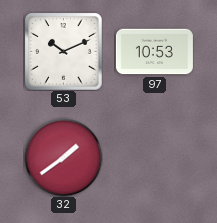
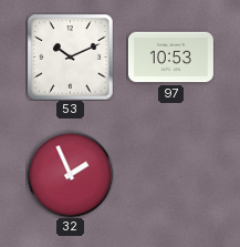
32: 1:39 -> 1:56
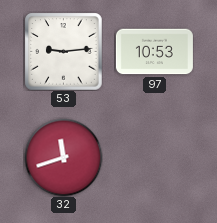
53: 10:11 -> 9:14
32: 1:56 -> 11:42
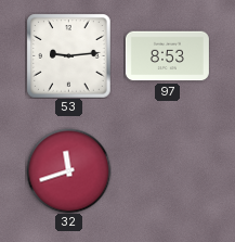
97: 10:53 -> 8:53
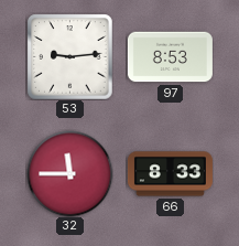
32: 11:42 -> 11:45
66: none -> 8:33
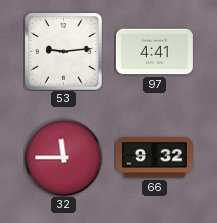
97: 8:53 -> 4:41
66: 8:33 -> 9:32
